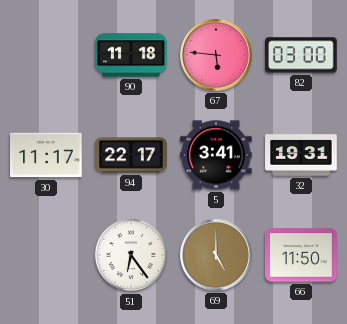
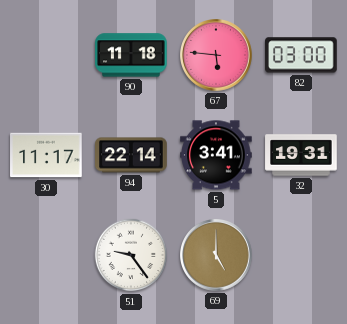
94: 22:17 -> 22:14
51: 6:24 -> 9:24
66: 11:50 -> none
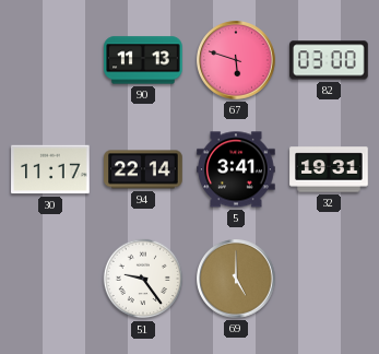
90: 11:18 -> 11:13
67: 5:46 -> 5:48
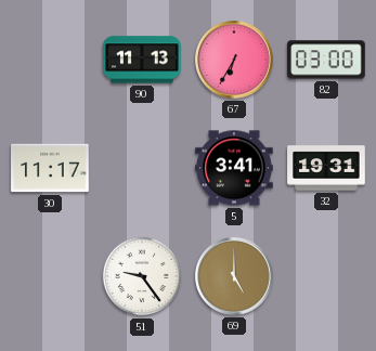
67: 5:48 -> 6:35
94: 22:14 -> none
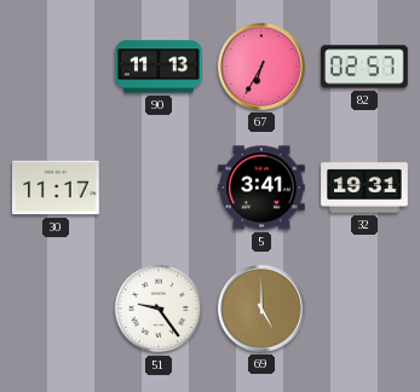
82: 03:00 -> 02:57
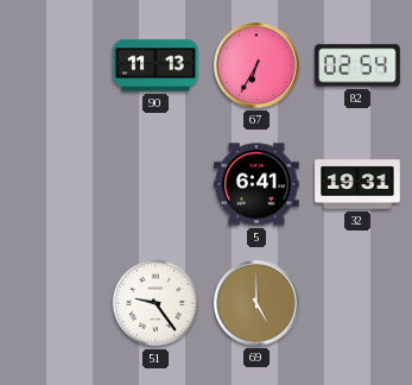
82: 02:57 -> 02:54
30: 11:17 -> none
5: 3:41 -> 6:41
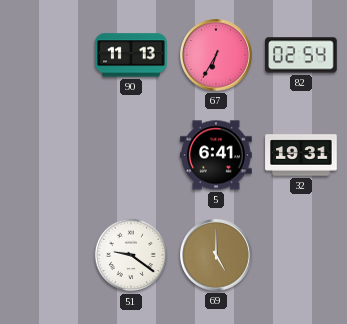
51: 9:24 -> 9:21
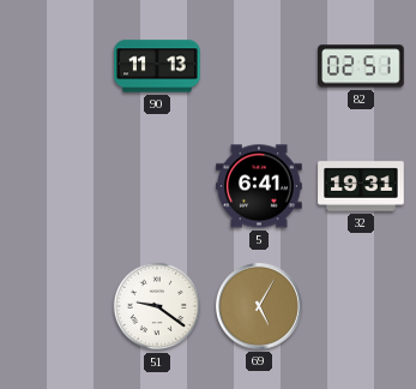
67: 6:35 -> none
82: 02:54 -> 02:51
69: 5:00 -> 5:05
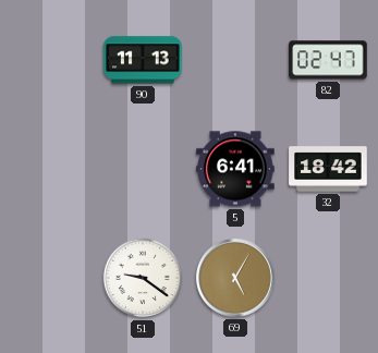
82: 02:51 -> 02:47
32: 19:31 -> 18:42
